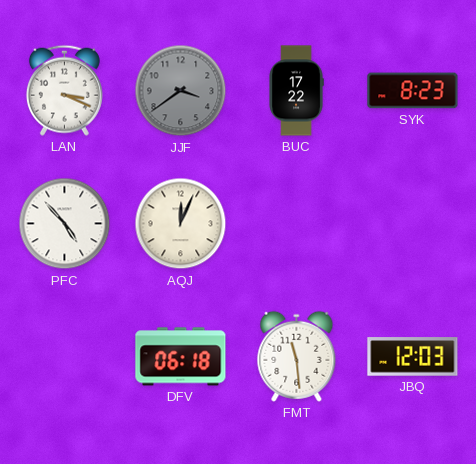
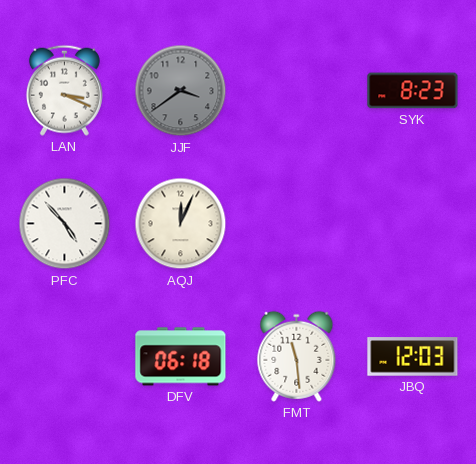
BUC: 17:22 -> none
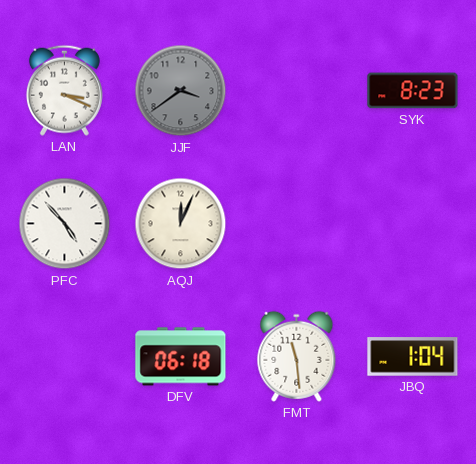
JBQ: 12:03 -> 1:04
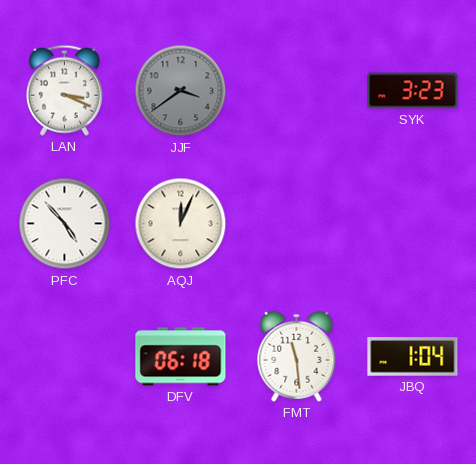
SYK: 8:23 -> 3:23
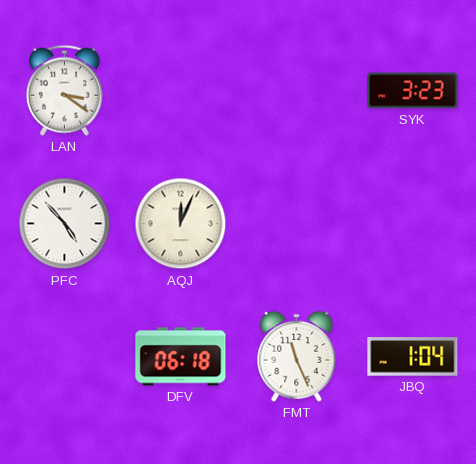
LAN: 3:19 -> 3:21
JJF: 3:39 -> none
FMT: 11:29 -> 11:26
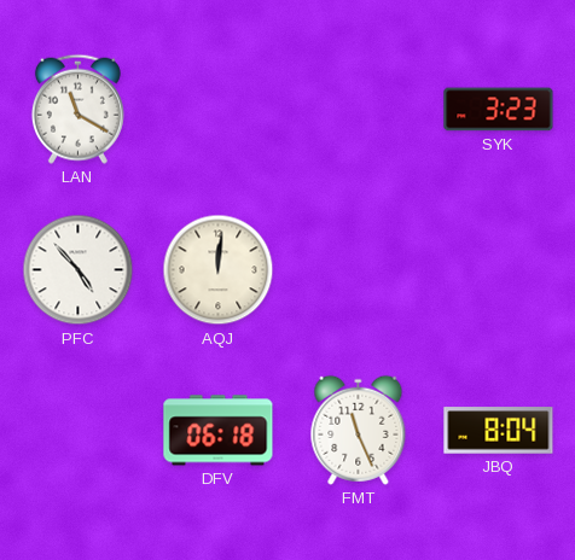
LAN: 3:21 -> 11:20
AQJ: 12:04 -> 12:01
JBQ: 1:04 -> 8:04
